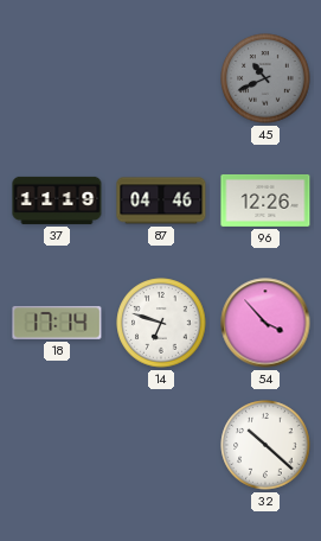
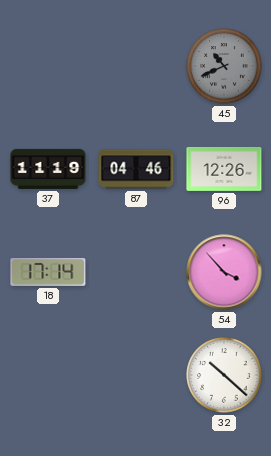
14: 6:48 -> none
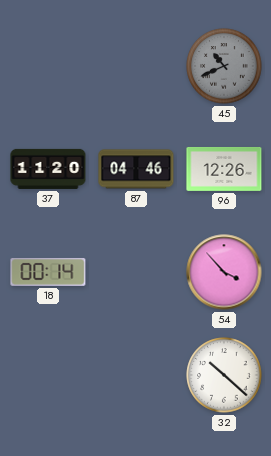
37: 11:19 -> 11:20
18: 17:14 -> 00:14
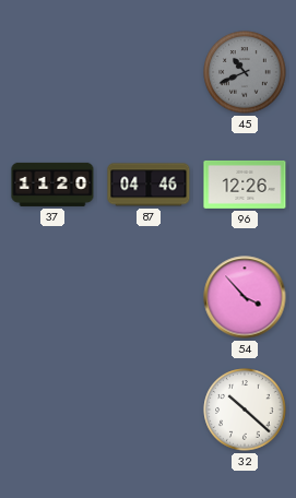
18: 00:14 -> none
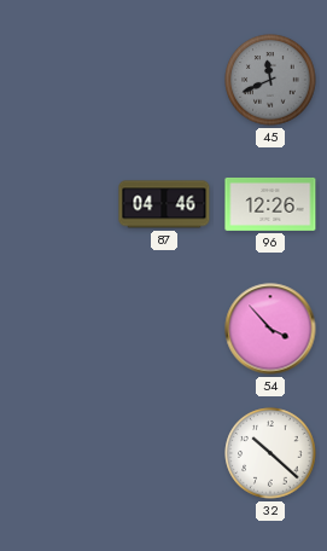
45: 10:41 -> 11:41
37: 11:20 -> none
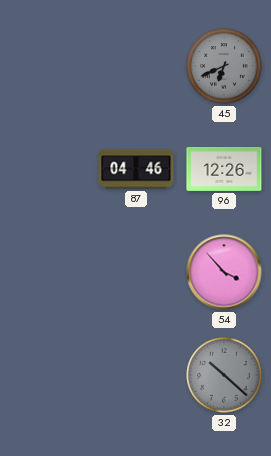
45: 11:41 -> 6:41
32 dial: white -> grey
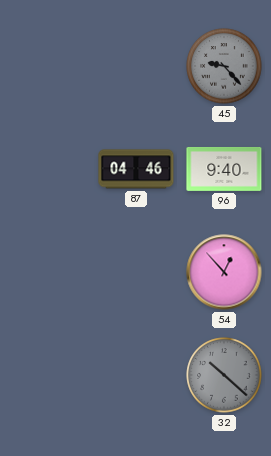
45: 6:41 -> 9:23
96: 12:26 -> 9:40
54: 3:53 -> 12:53
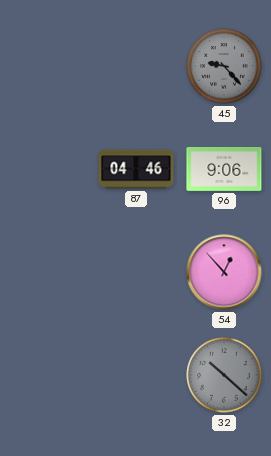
96: 9:40 -> 9:06
